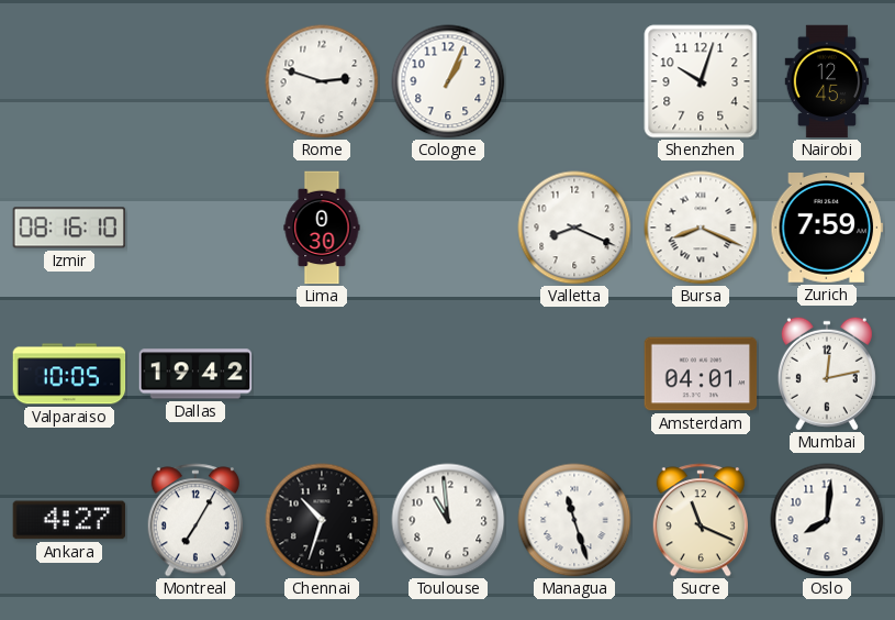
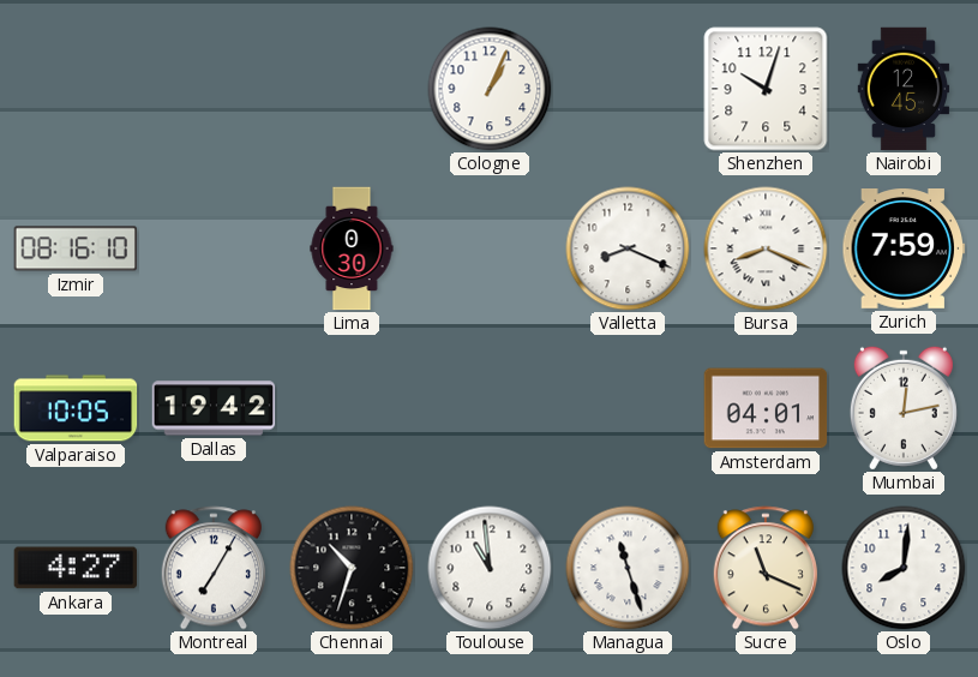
Rome: 2:48 -> none
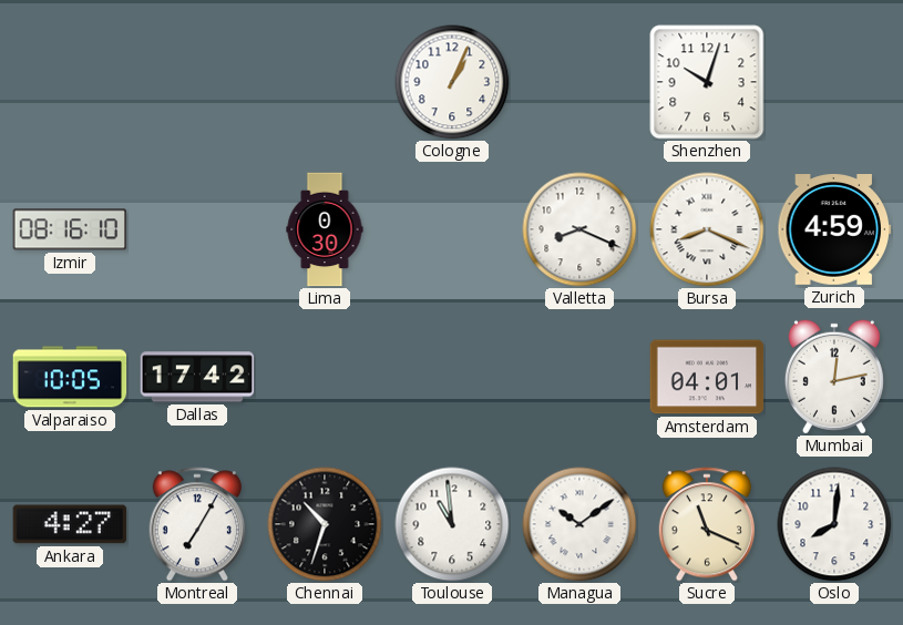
Nairobi: 12:45 -> none
Zurich: 7:59 -> 4:59
Dallas: 19:42 -> 17:42
Managua: 11:27 -> 10:09
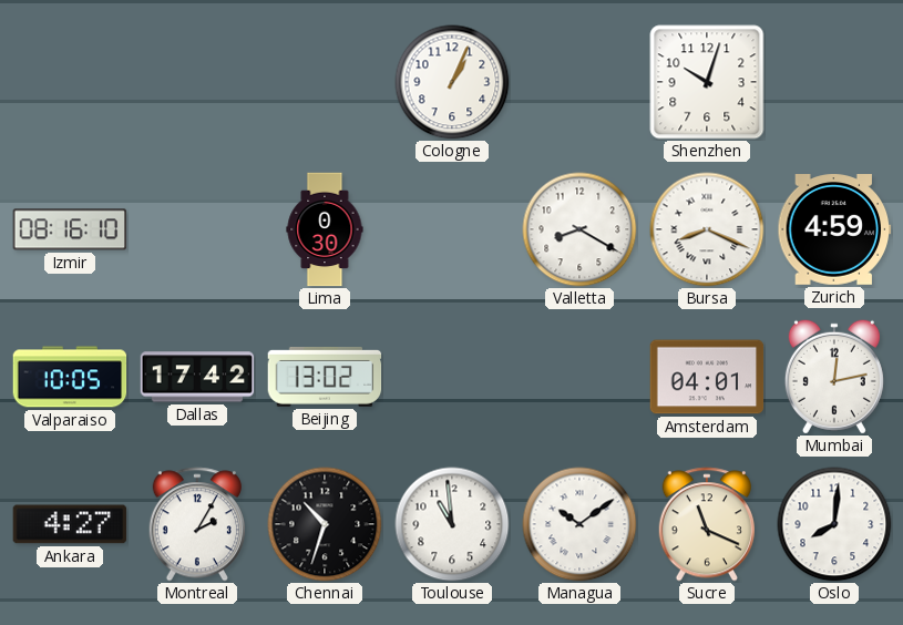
Valletta: 8:19 -> 8:20
Beijing: none -> 13:02
Montreal: 7:05 -> 2:05
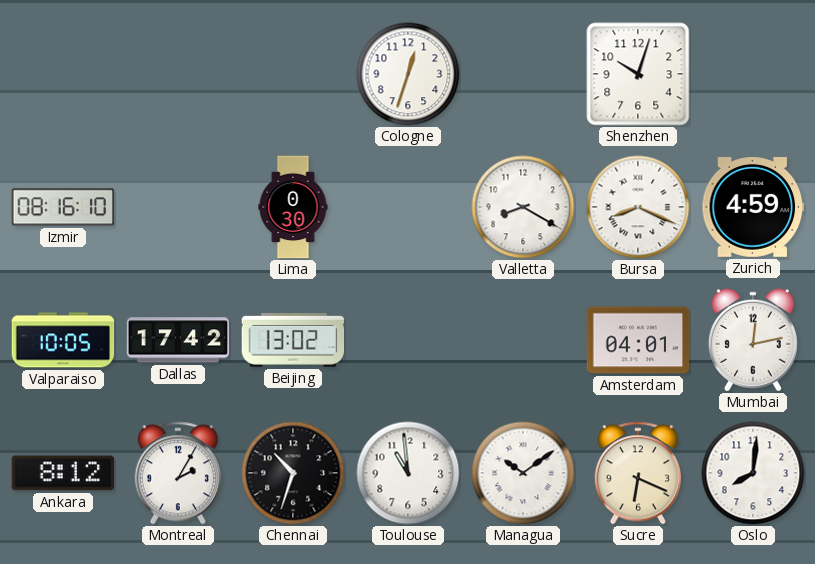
Cologne: 1:04 -> 12:33
Ankara: 4:27 -> 8:12
Sucre: 11:19 -> 6:19
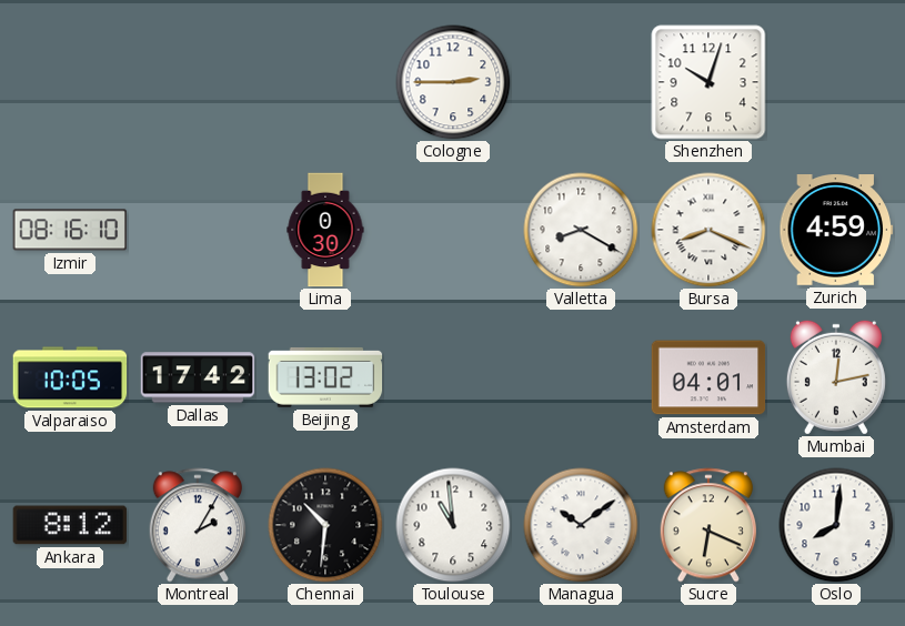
Cologne: 12:33 -> 2:45
Chennai: 10:33 -> 10:31
